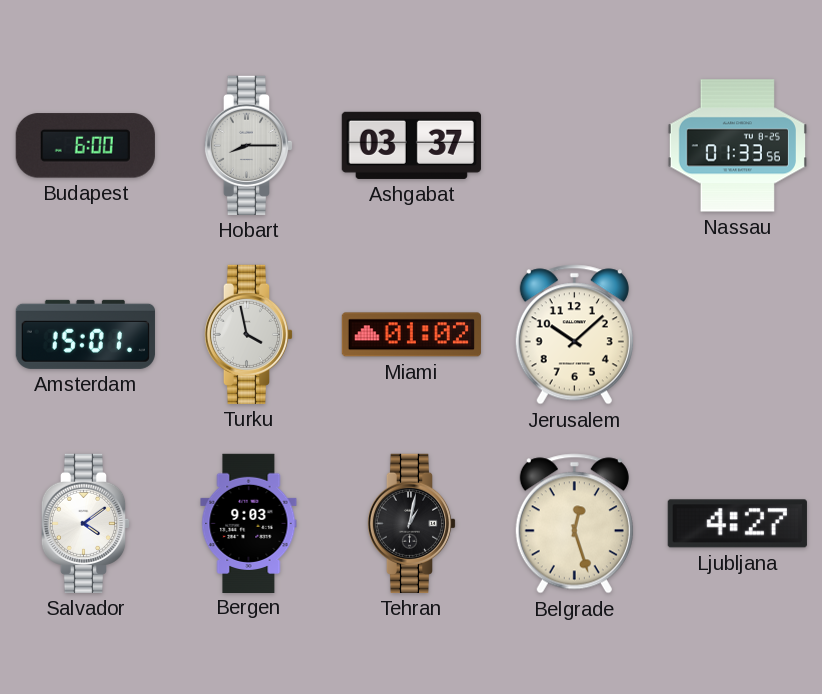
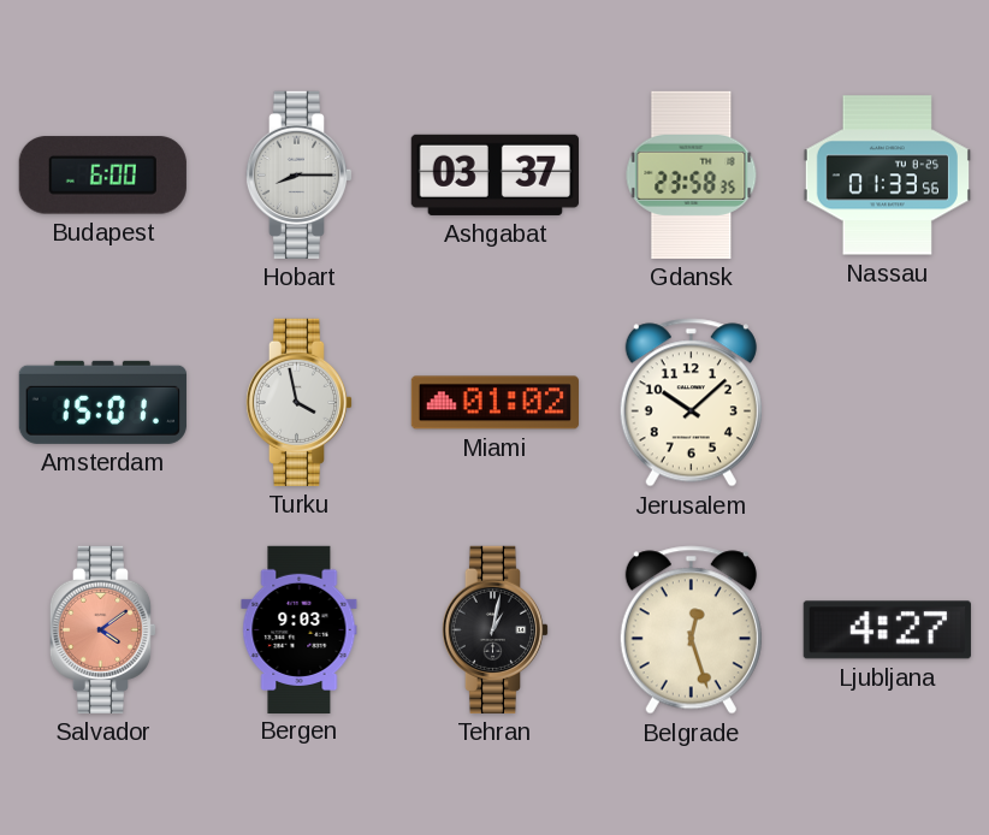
Gdansk: none -> 23:58
Salvador dial: white -> salmon
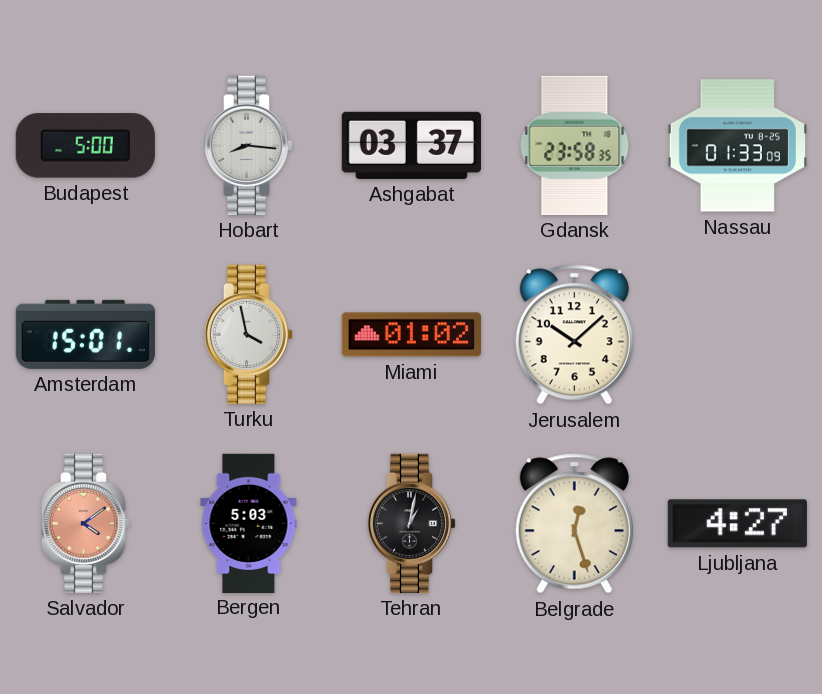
Budapest: 6:00 -> 5:00
Hobart: 8:15 -> 8:16
Nassau: 01:33:56 -> 01:33:09
Bergen: 9:03 -> 5:03
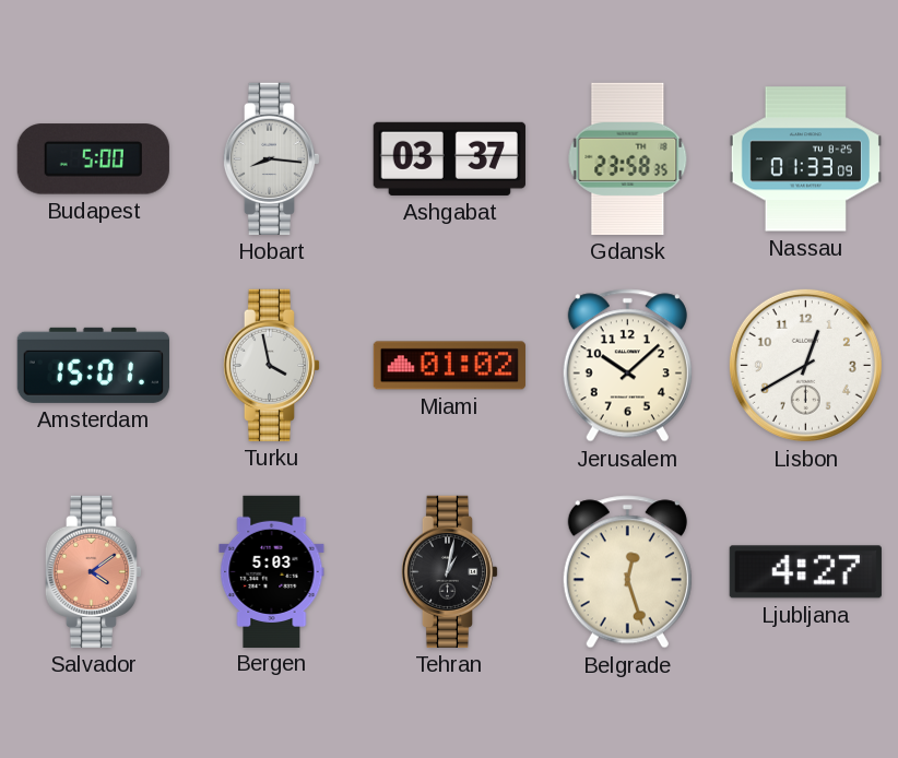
Lisbon: none -> 12:40
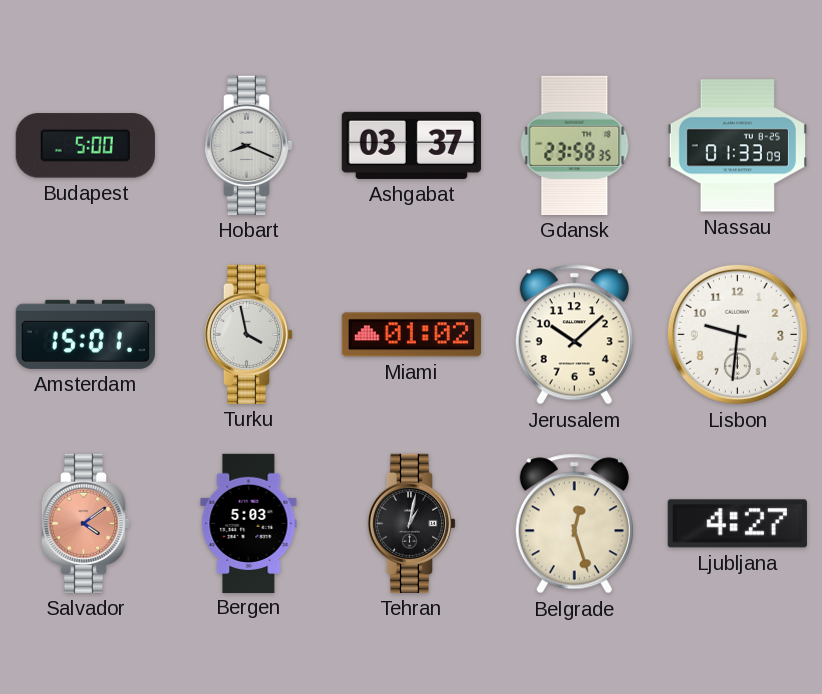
Hobart: 8:16 -> 8:19
Lisbon: 12:40 -> 9:31
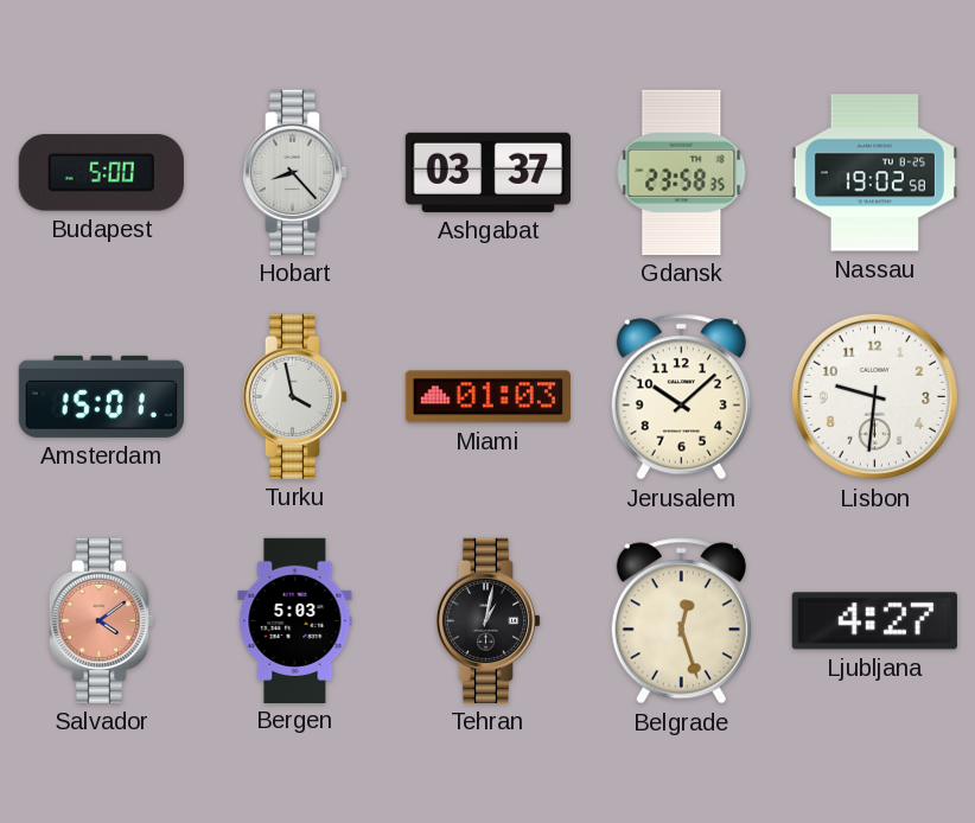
Hobart: 8:19 -> 8:23
Nassau: 01:33 -> 19:02
Miami: 01:02 -> 01:03
